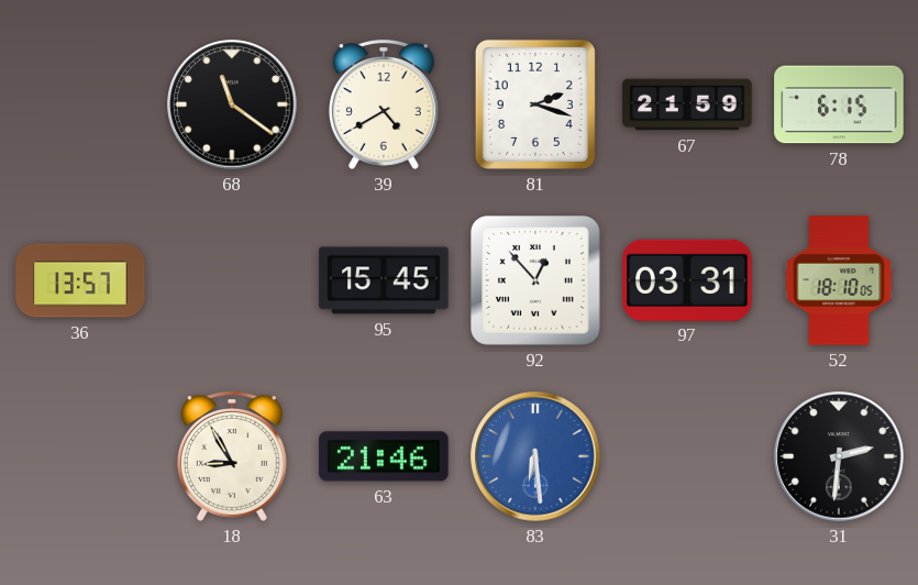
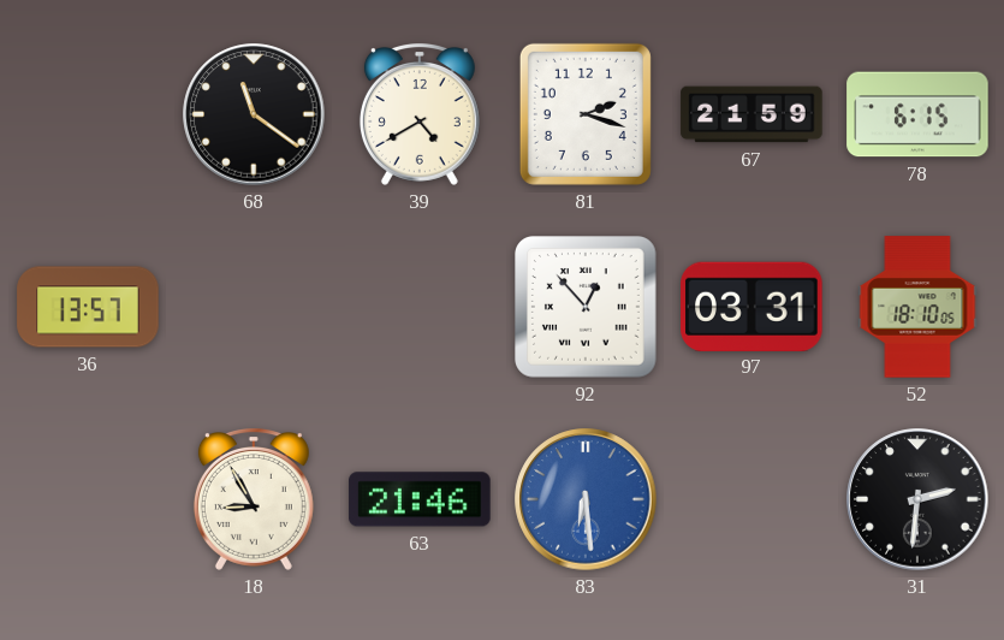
95: 15:45 -> none
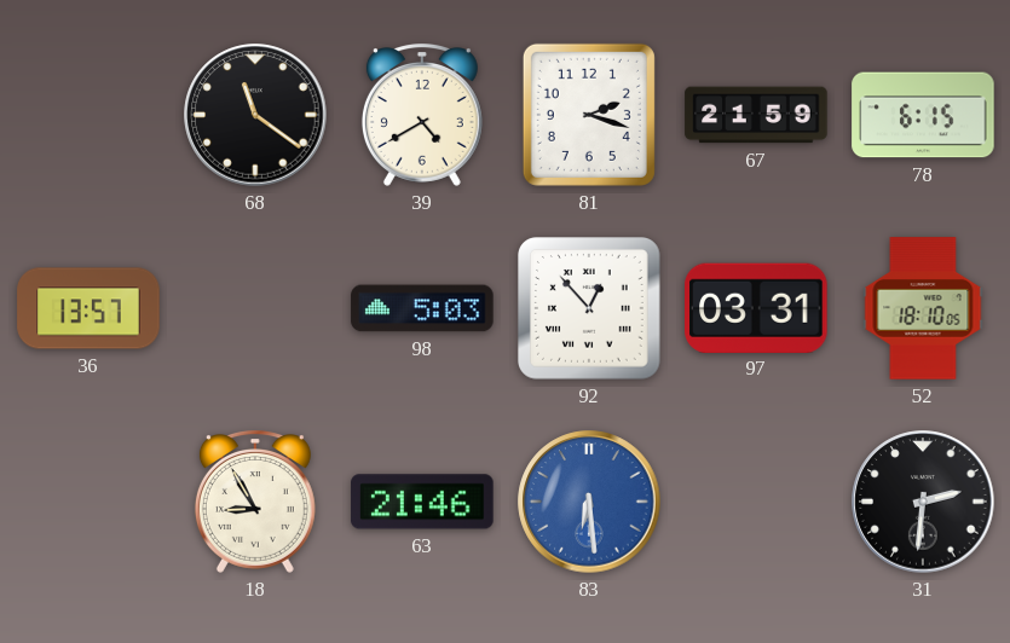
98: none -> 5:03
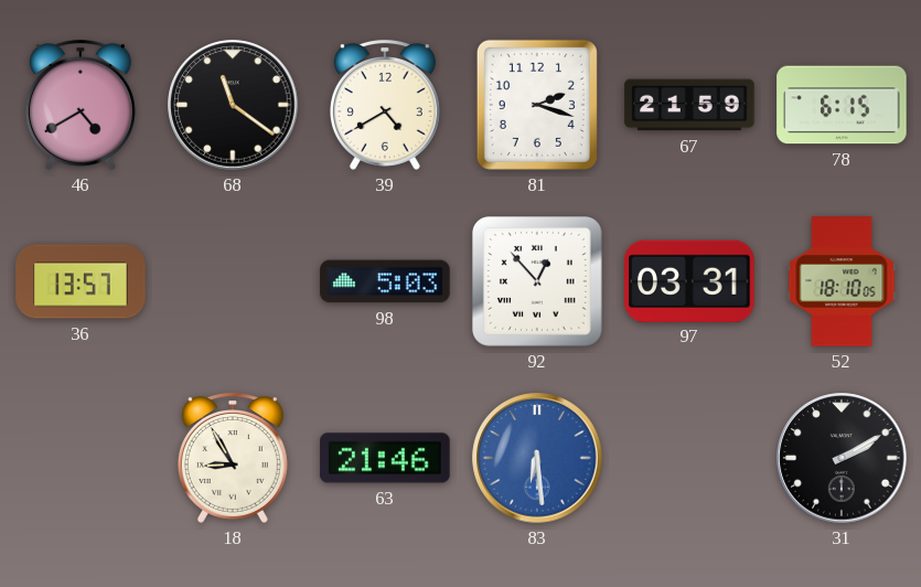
46: none -> 4:40
31: 2:31 -> 2:10
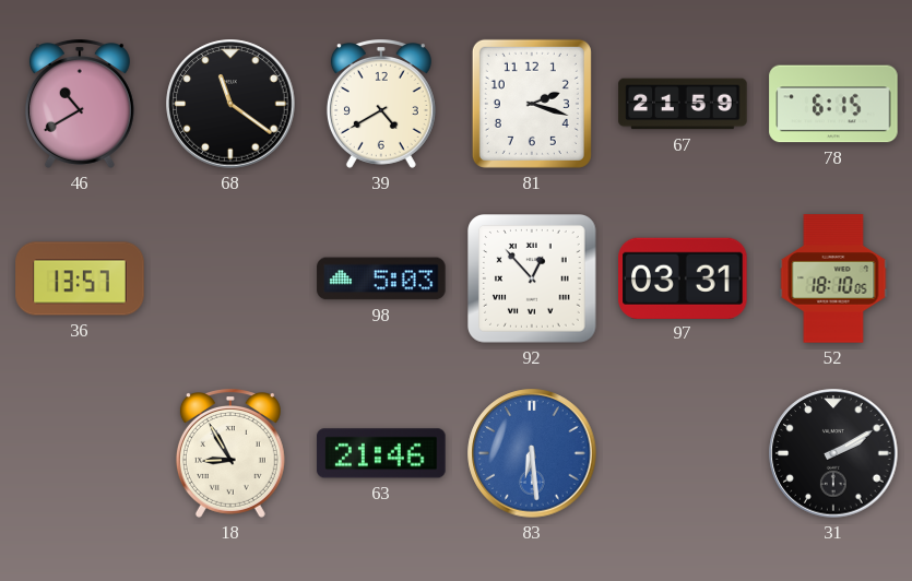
46: 4:40 -> 10:40
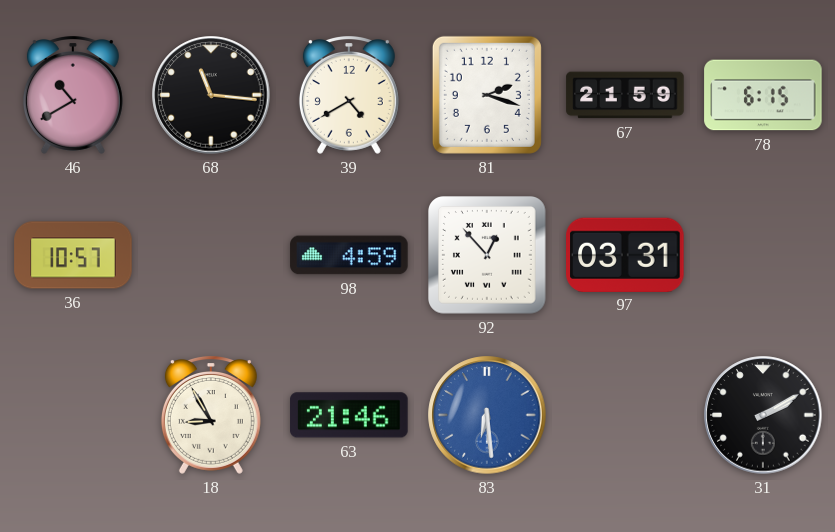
68: 11:21 -> 11:16
36: 13:57 -> 10:57
98: 5:03 -> 4:59
52: 18:10 -> none
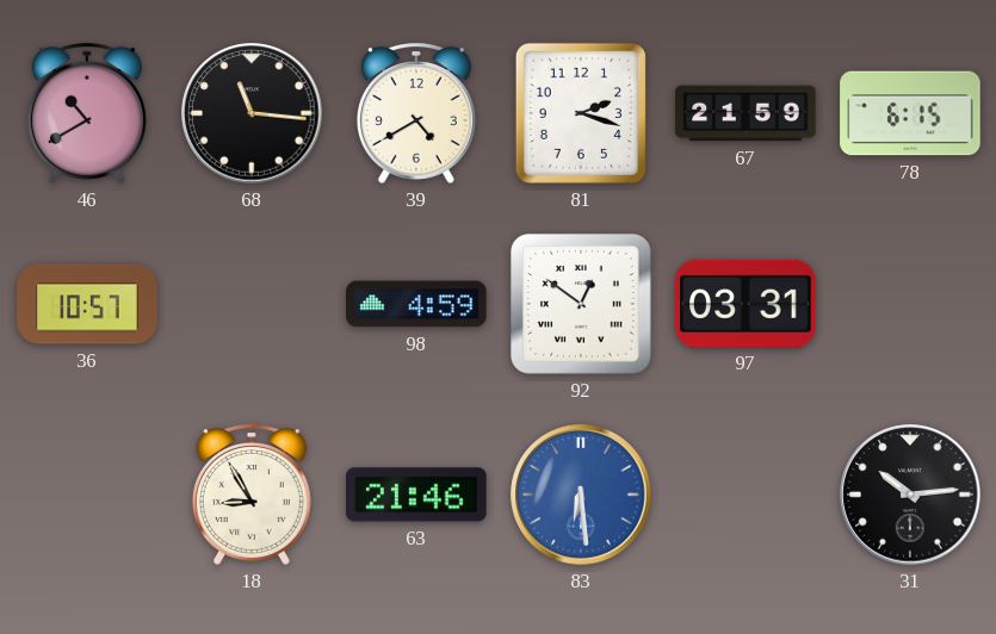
92: 12:53 -> 12:51
31: 2:10 -> 10:14
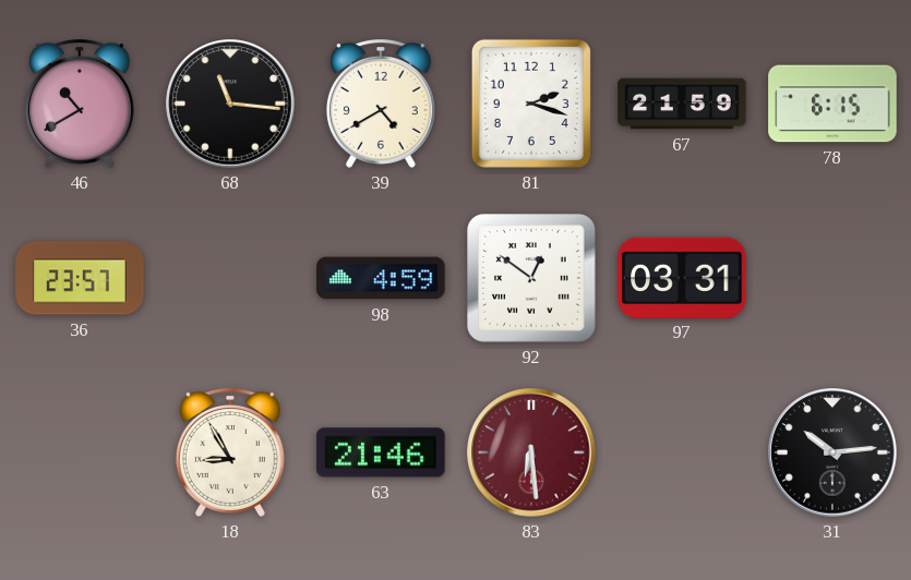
36: 10:57 -> 23:57
83 dial: blue -> burgundy
